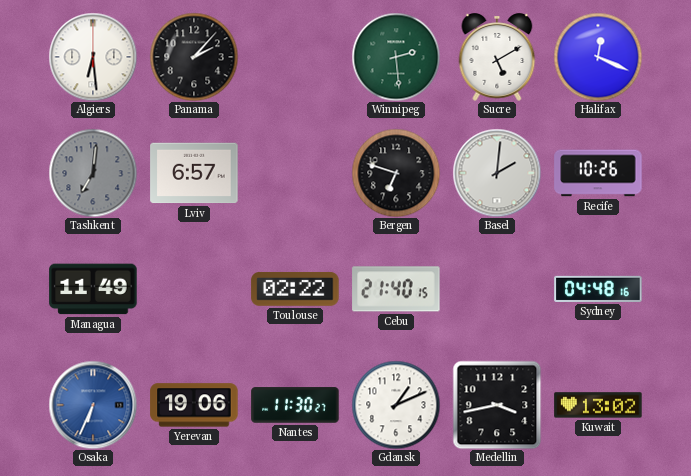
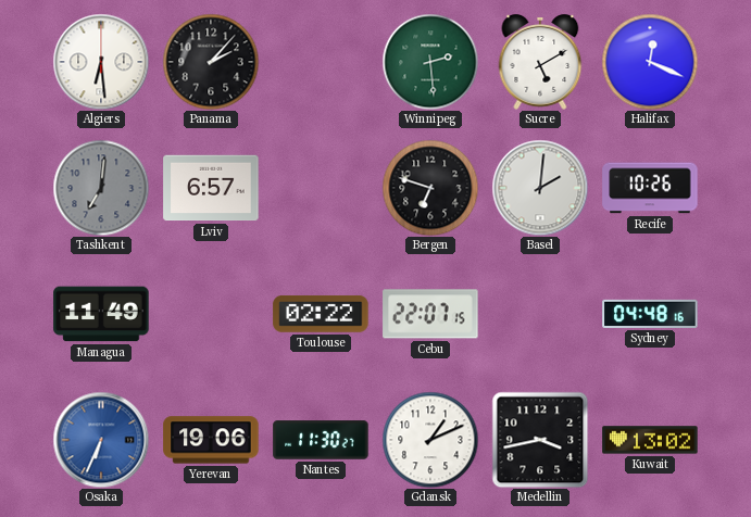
Cebu: 21:40 -> 22:07
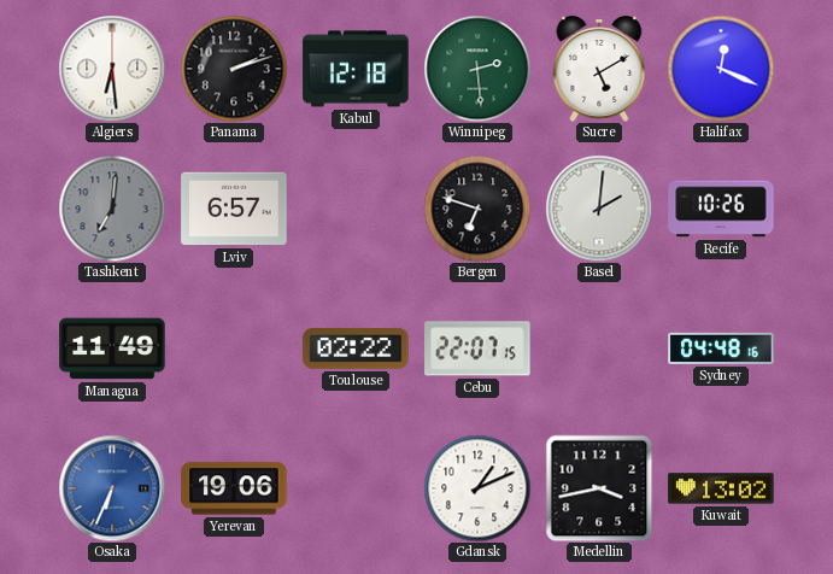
Panama: 2:07 -> 2:12
Kabul: none -> 12:18
Nantes: 11:30 -> none
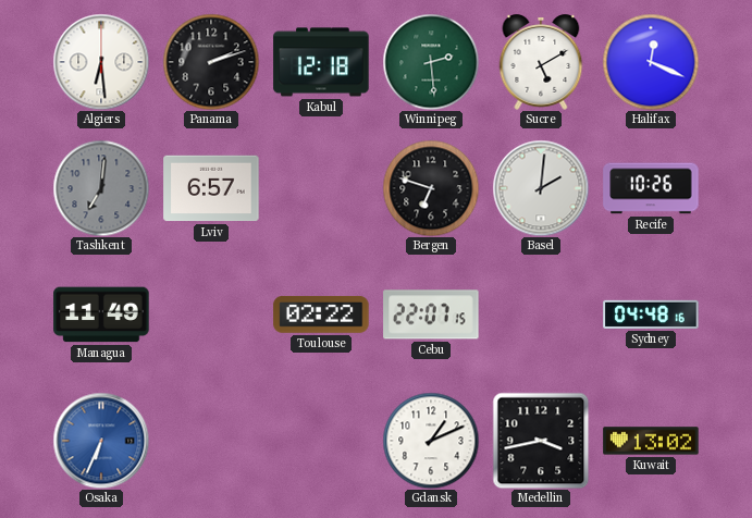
Yerevan: 19:06 -> none
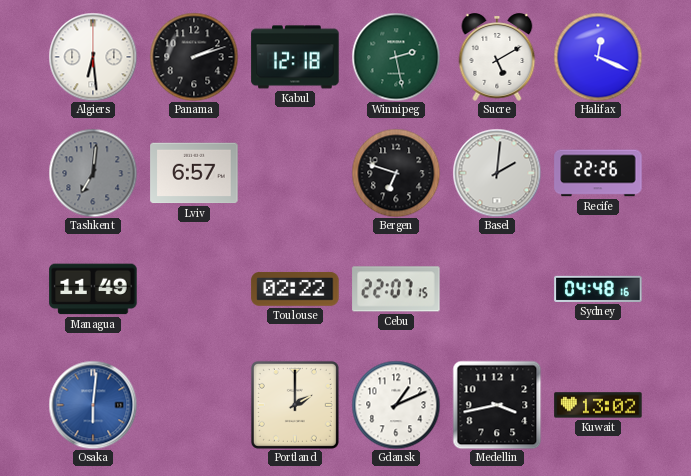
Winnipeg: 2:29 -> 2:28
Recife: 10:26 -> 22:26
Osaka: 6:34 -> 6:01
Portland: none -> 2:00
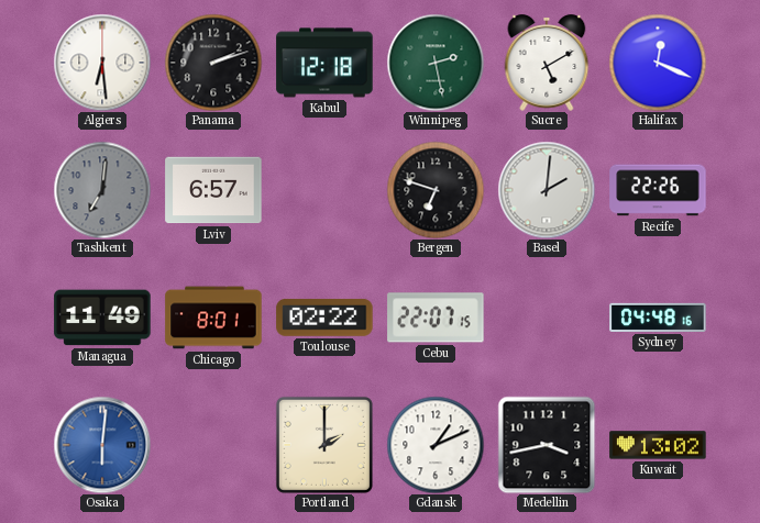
Chicago: none -> 8:01
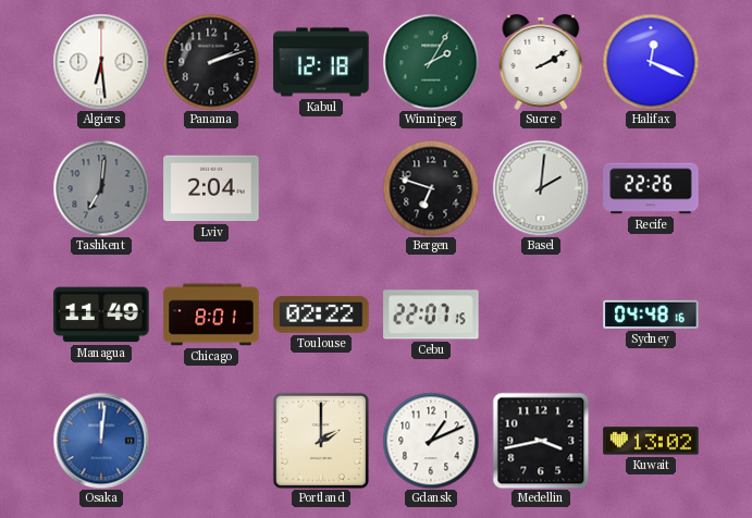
Winnipeg: 2:28 -> 2:05
Sucre: 5:10 -> 2:10
Lviv: 6:57 -> 2:04
Osaka: 6:01 -> 12:01
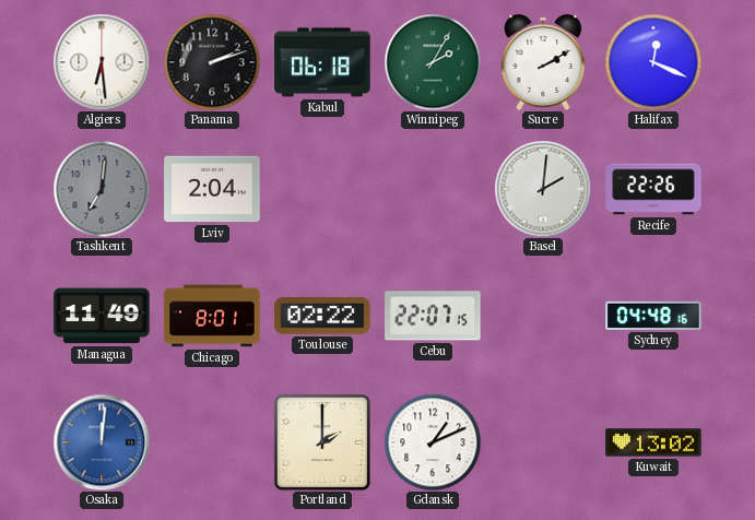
Kabul: 12:18 -> 06:18
Bergen: 6:48 -> none
Medellin: 3:43 -> none
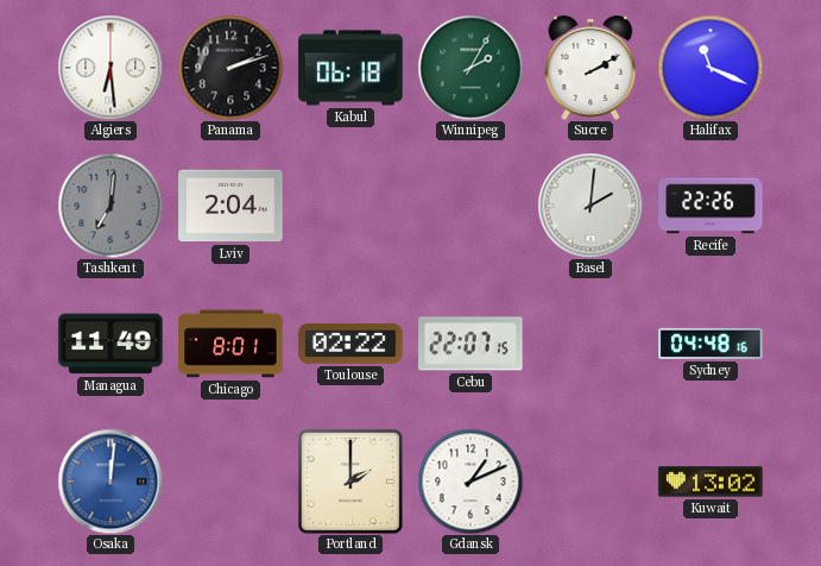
Halifax: 12:19 -> 11:19
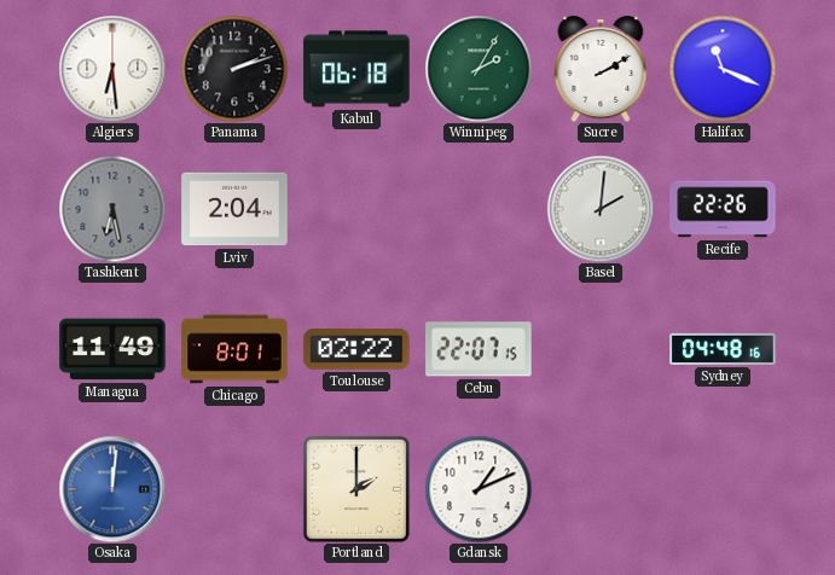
Tashkent: 7:01 -> 6:28
Kuwait: 13:02 -> none
